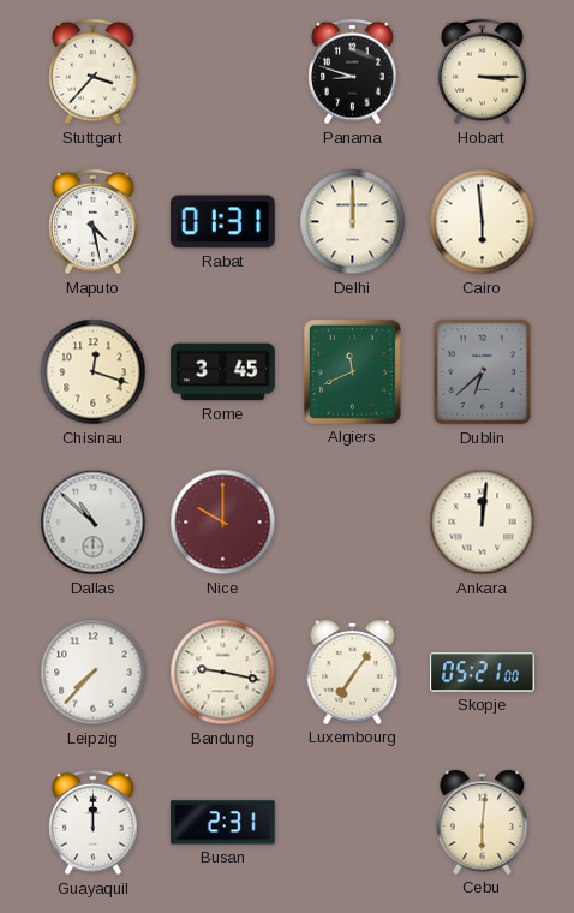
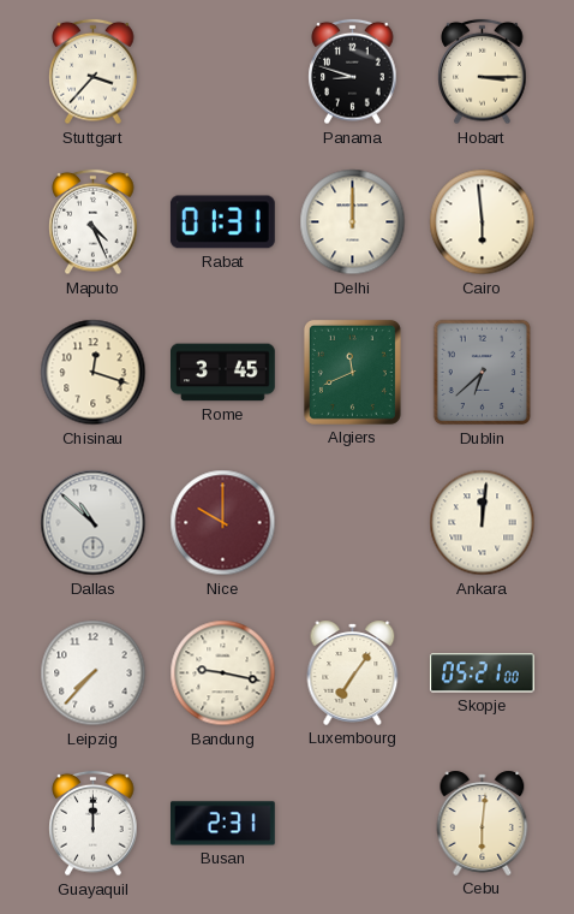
Maputo: 4:28 -> 4:26
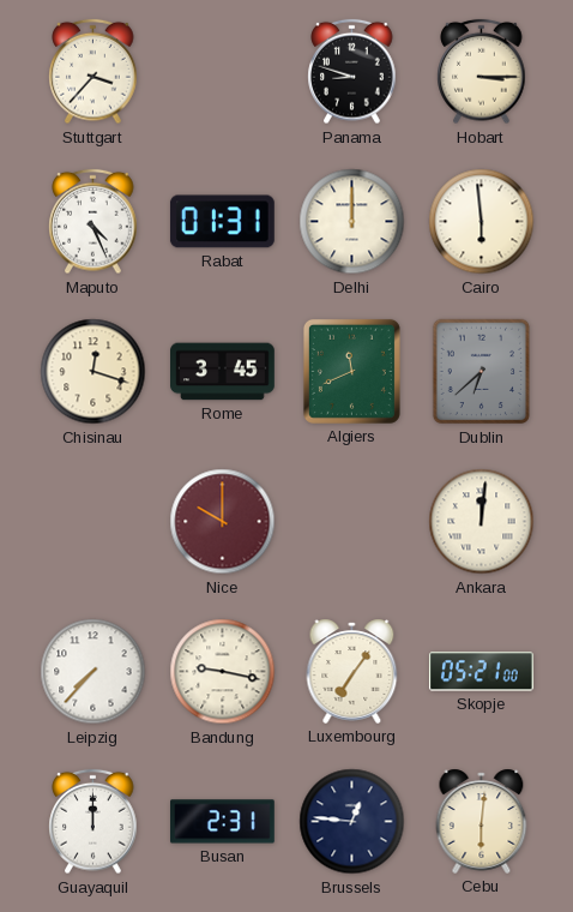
Dallas: 10:52 -> none
Brussels: none -> 12:46
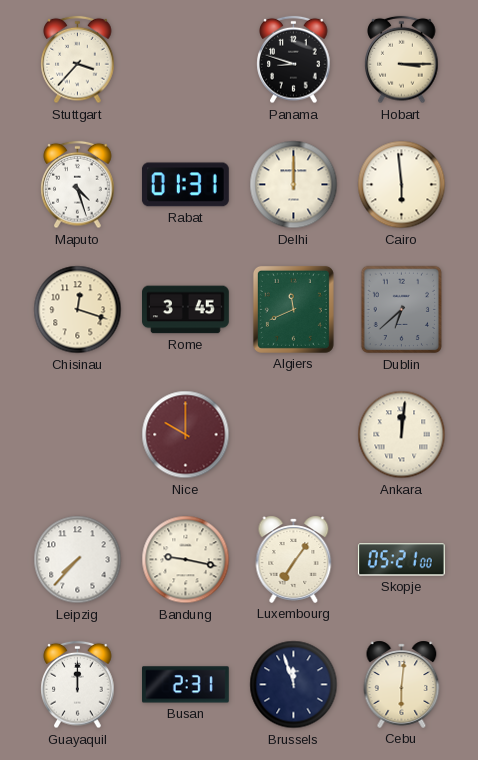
Maputo: 4:26 -> 4:27
Brussels: 12:46 -> 11:57
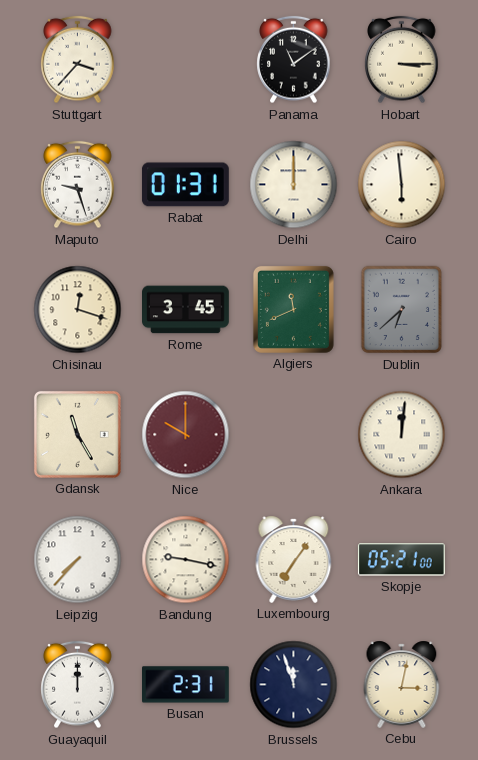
Panama: 8:48 -> 11:09
Maputo: 4:27 -> 9:27
Gdansk: none -> 11:25
Cebu: 6:01 -> 3:02
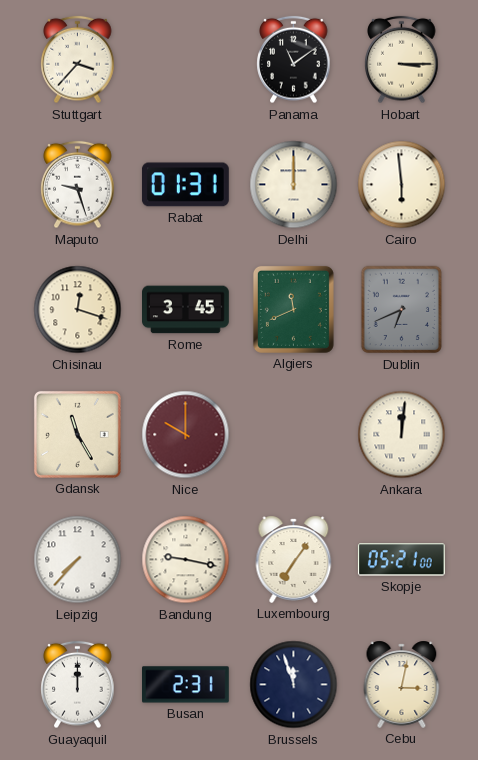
Dublin: 6:38 -> 6:41
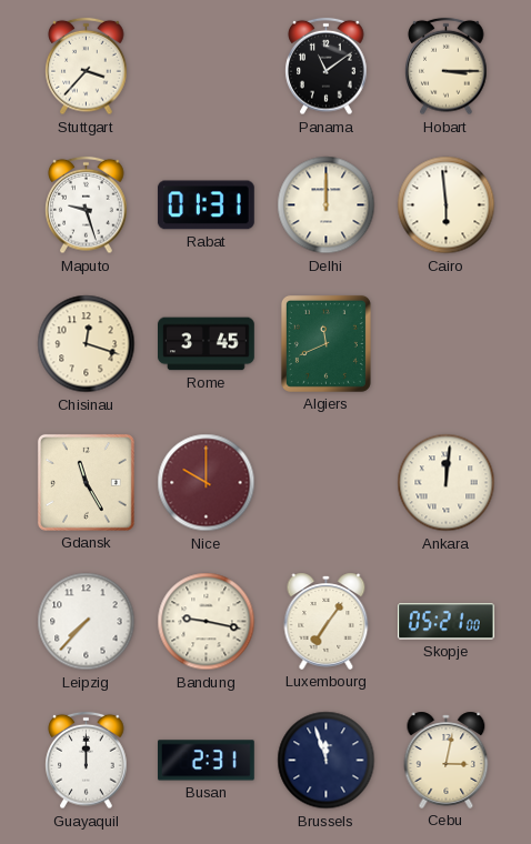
Dublin: 6:41 -> none
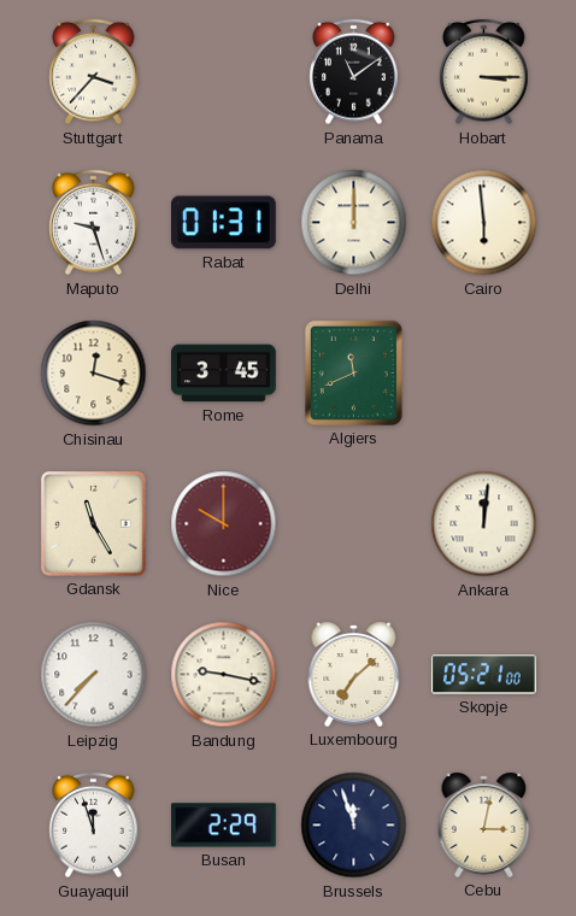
Luxembourg: 7:06 -> 7:08
Guayaquil: 12:00 -> 11:57
Busan: 2:31 -> 2:29
